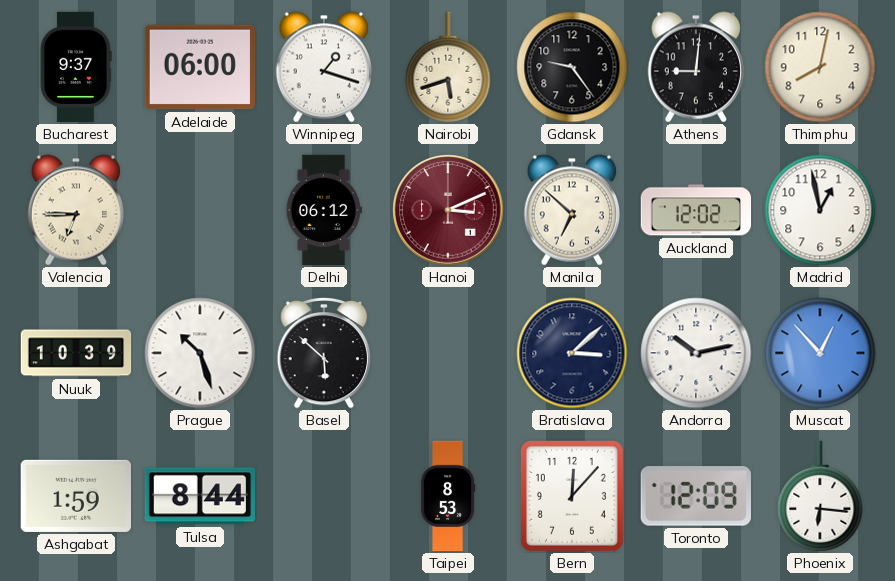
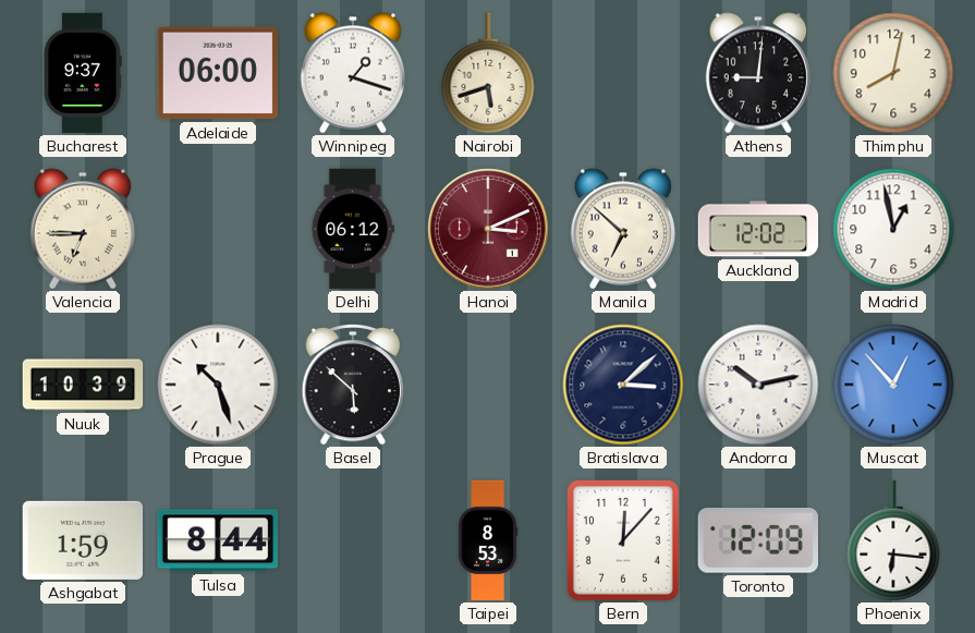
Gdansk: 9:24 -> none
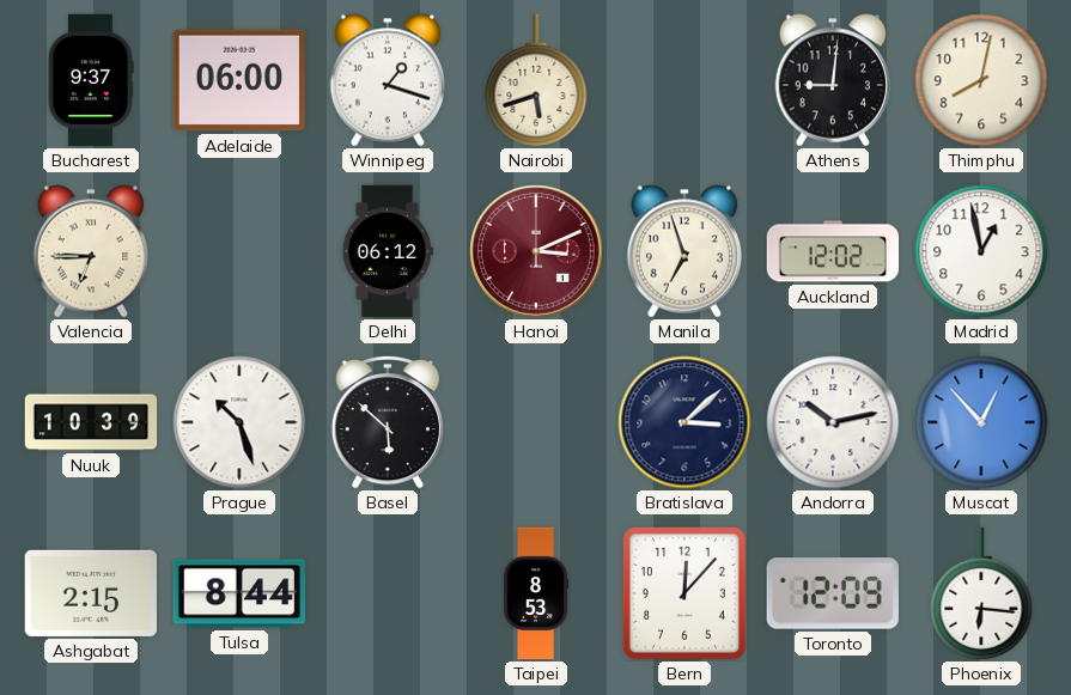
Manila: 6:52 -> 6:57
Ashgabat: 1:59 -> 2:15
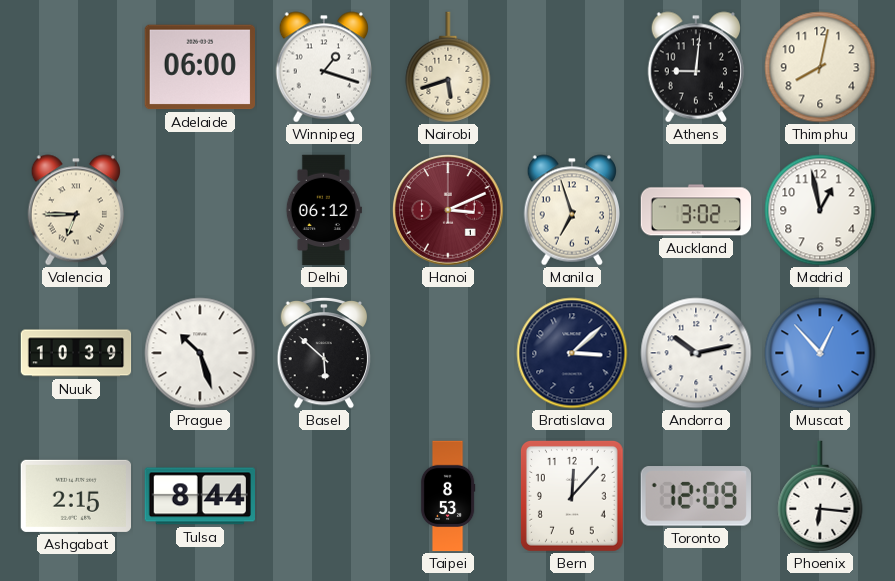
Bucharest: 9:37 -> none
Auckland: 12:02 -> 3:02
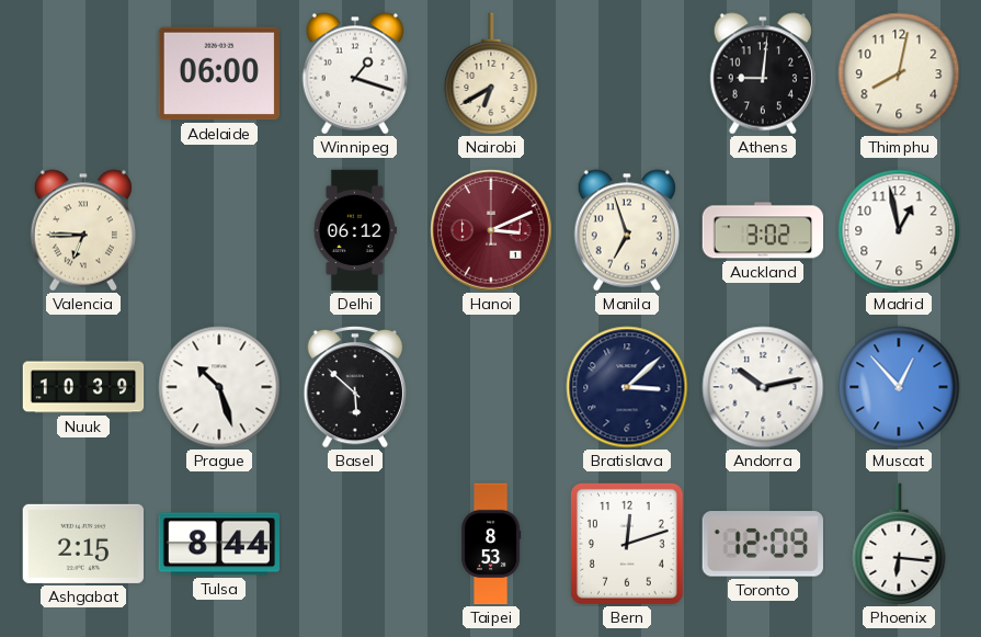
Nairobi: 5:42 -> 6:40
Bern: 12:07 -> 12:12
